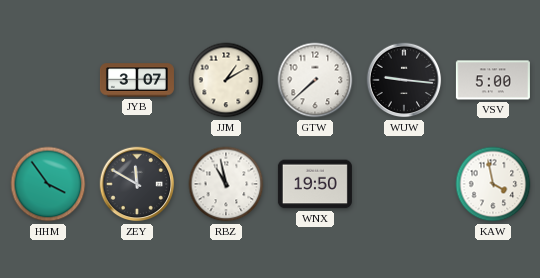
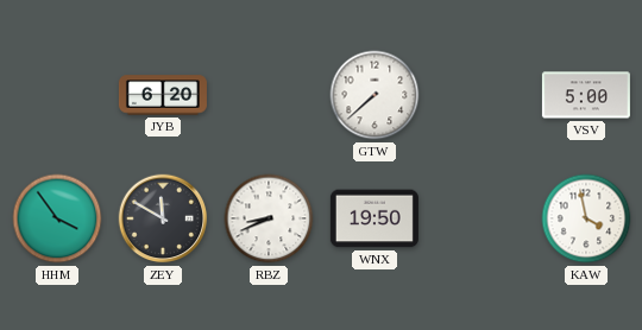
JYB: 3:07 -> 6:20
JJM: 1:10 -> none
WUW: 9:16 -> none
RBZ: 10:58 -> 8:41
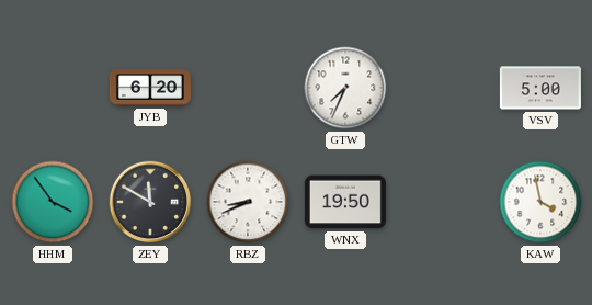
GTW: 7:38 -> 7:34
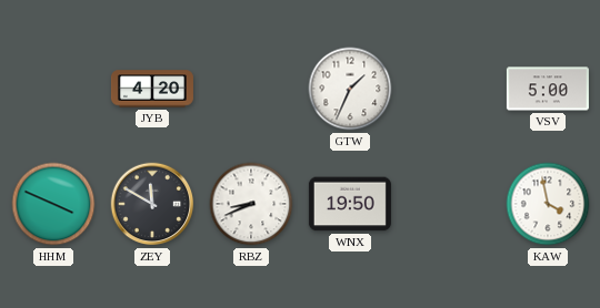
JYB: 6:20 -> 4:20
GTW: 7:34 -> 1:34
HHM: 3:54 -> 3:49
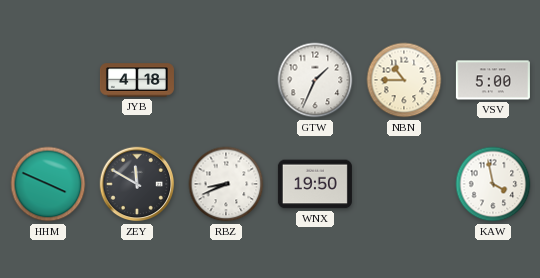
JYB: 4:20 -> 4:18
NBN: none -> 10:45
